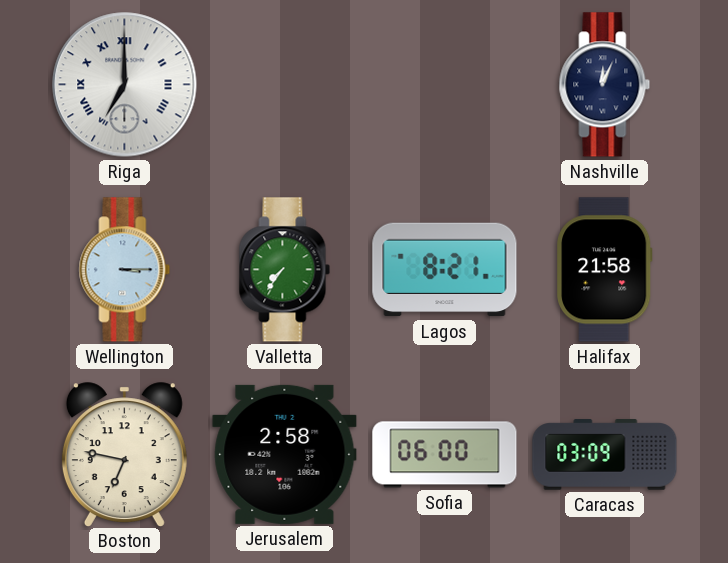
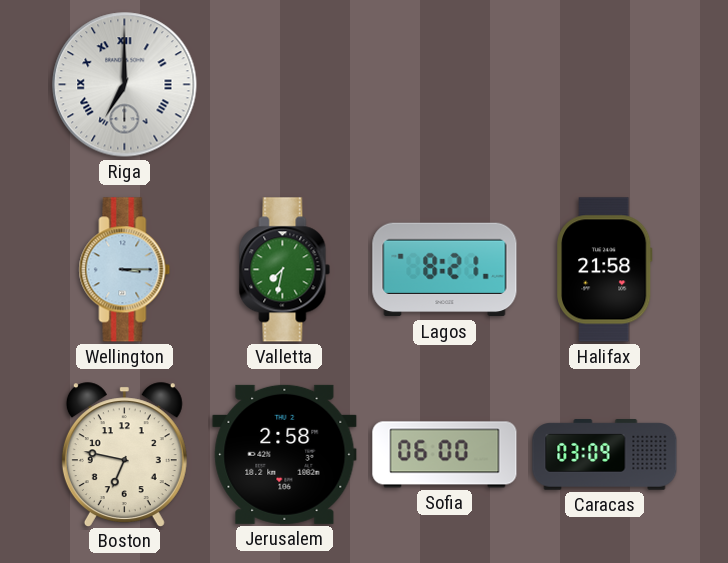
Nashville: 12:04 -> none
Valletta: 7:36 -> 7:32
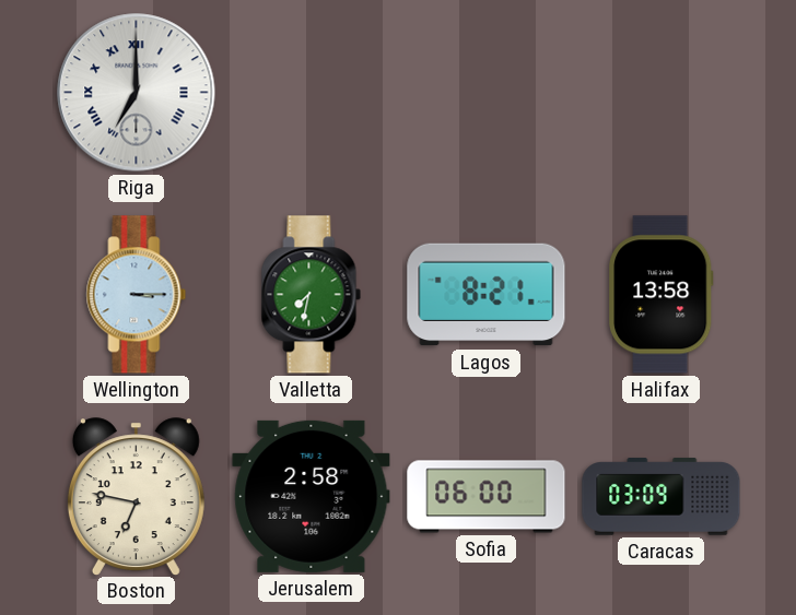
Halifax: 21:58 -> 13:58
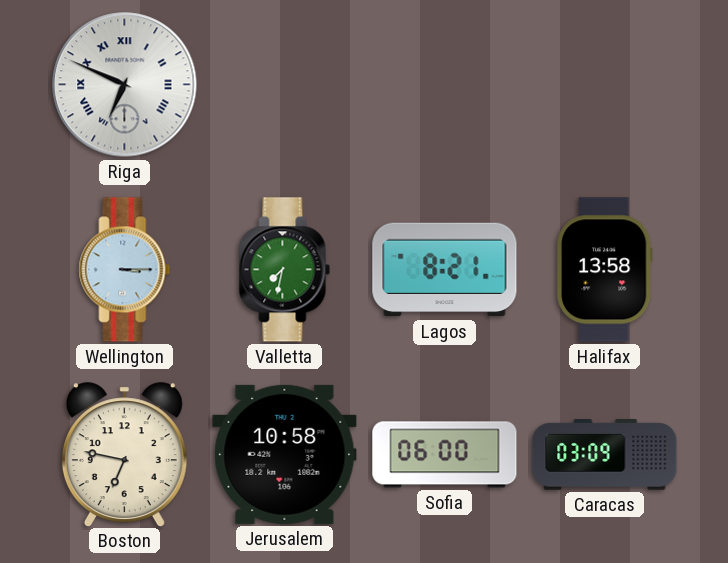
Riga: 7:00 -> 6:49
Jerusalem: 2:58 -> 10:58
